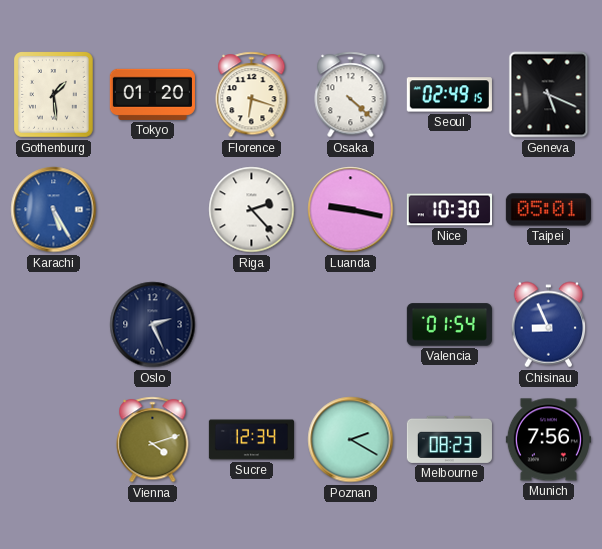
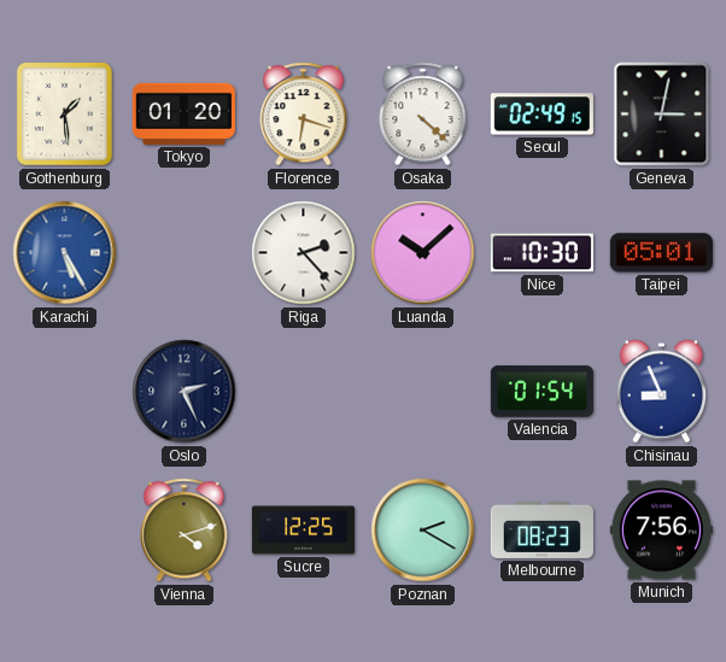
Geneva: 5:19 -> 3:02
Luanda: 9:17 -> 10:08
Sucre: 12:34 -> 12:25
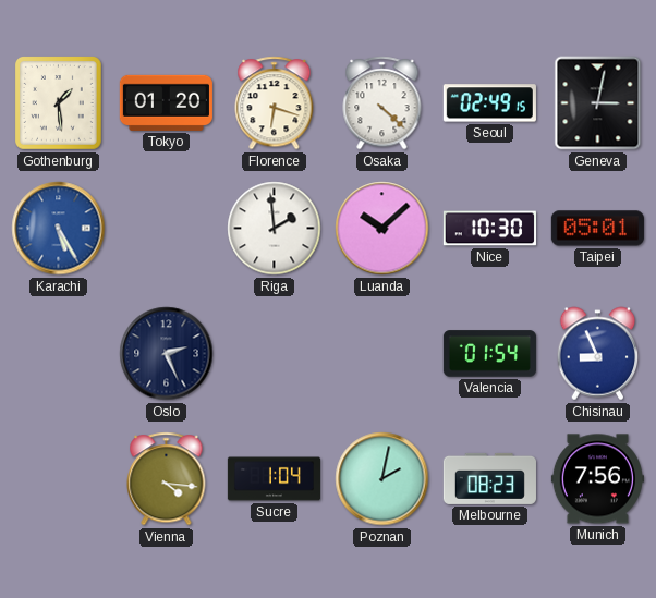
Riga: 2:23 -> 1:59
Vienna: 4:12 -> 4:16
Sucre: 12:25 -> 1:04
Poznan: 2:20 -> 2:02
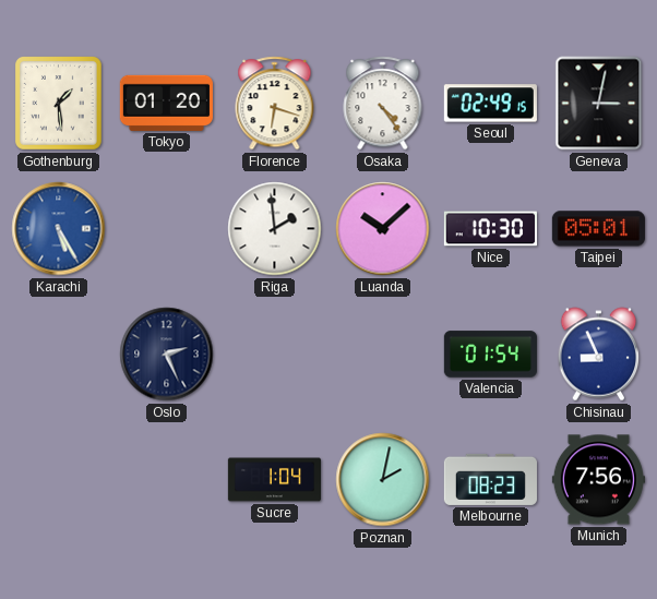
Osaka: 4:22 -> 4:24
Vienna: 4:16 -> none
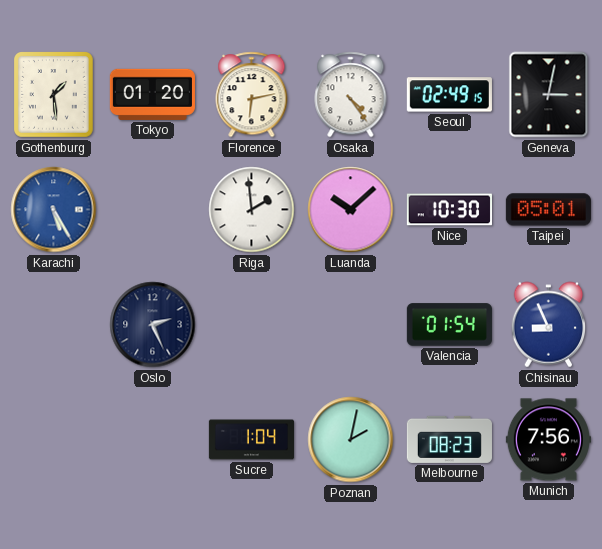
Florence: 6:18 -> 6:13
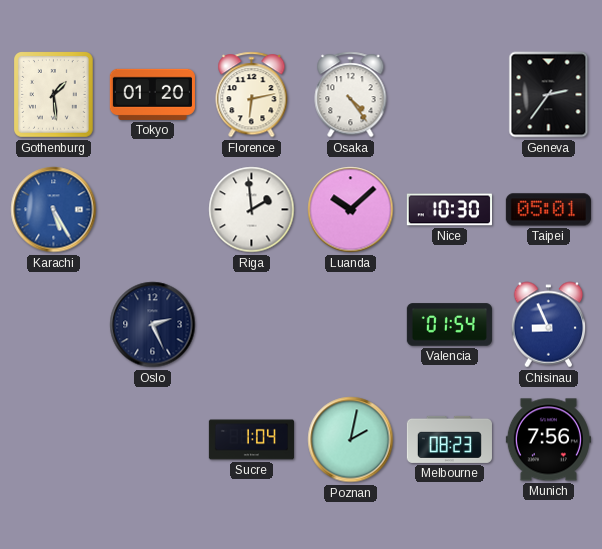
Seoul: 02:49 -> none
Geneva: 3:02 -> 2:36
